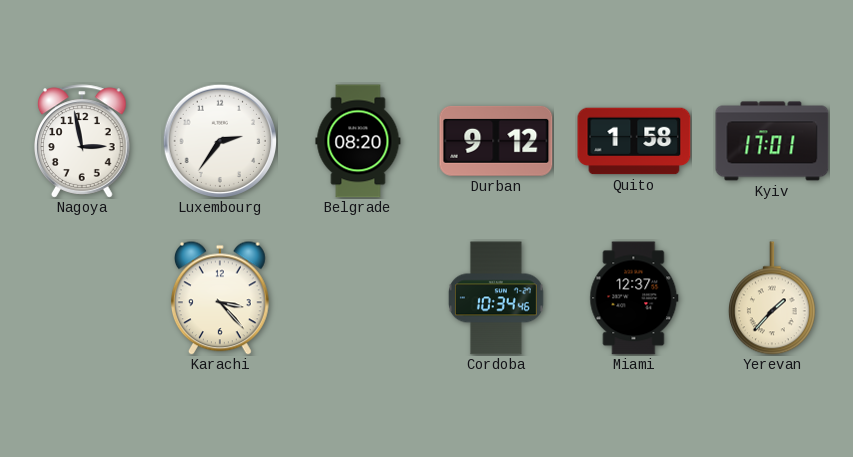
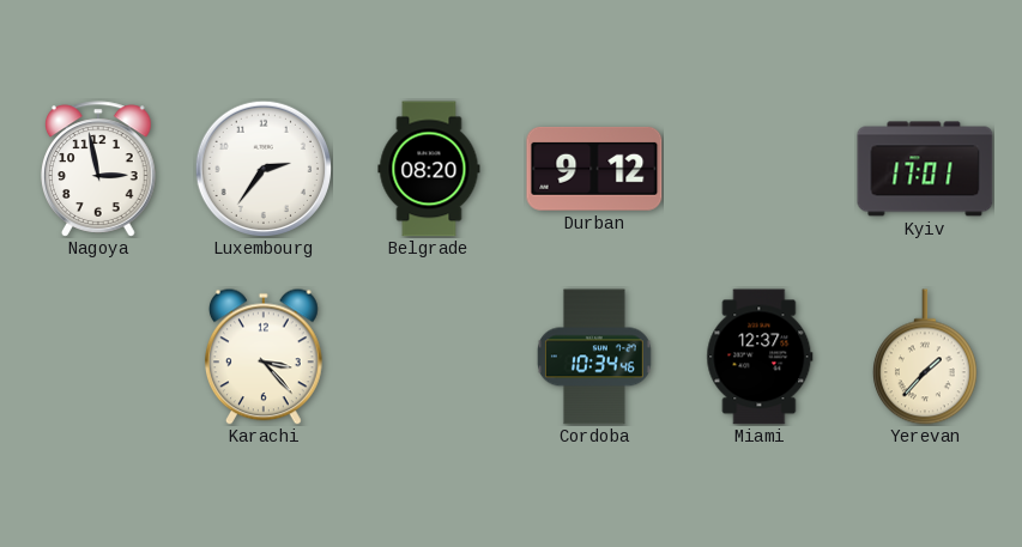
Quito: 1:58 -> none
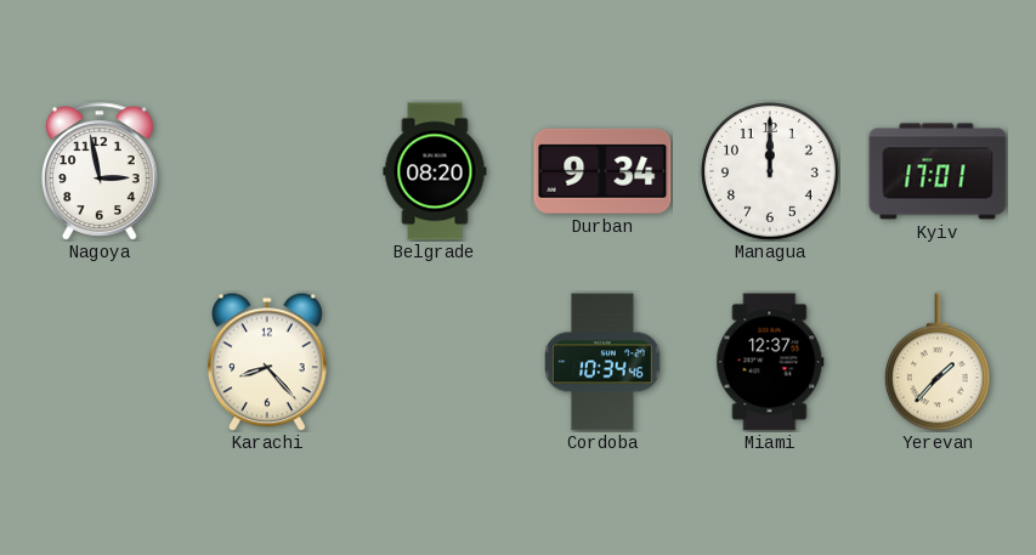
Luxembourg: 2:36 -> none
Durban: 9:12 -> 9:34
Managua: none -> 12:00
Karachi: 3:23 -> 8:23
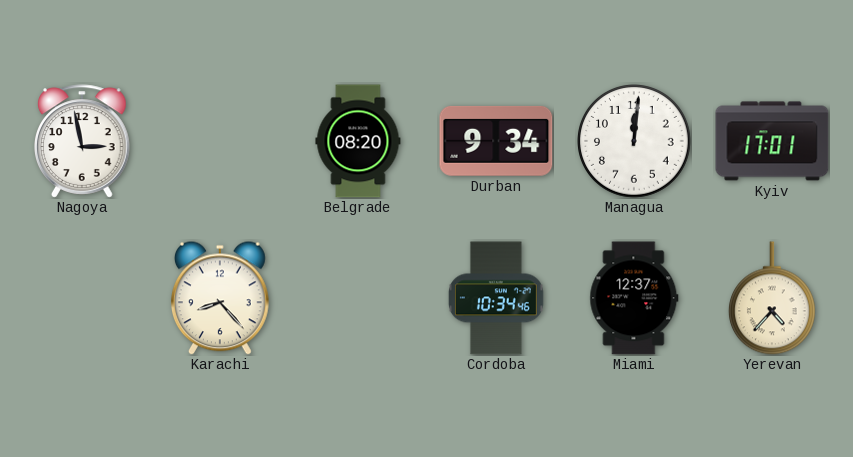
Managua: 12:00 -> 12:01
Yerevan: 1:37 -> 4:37
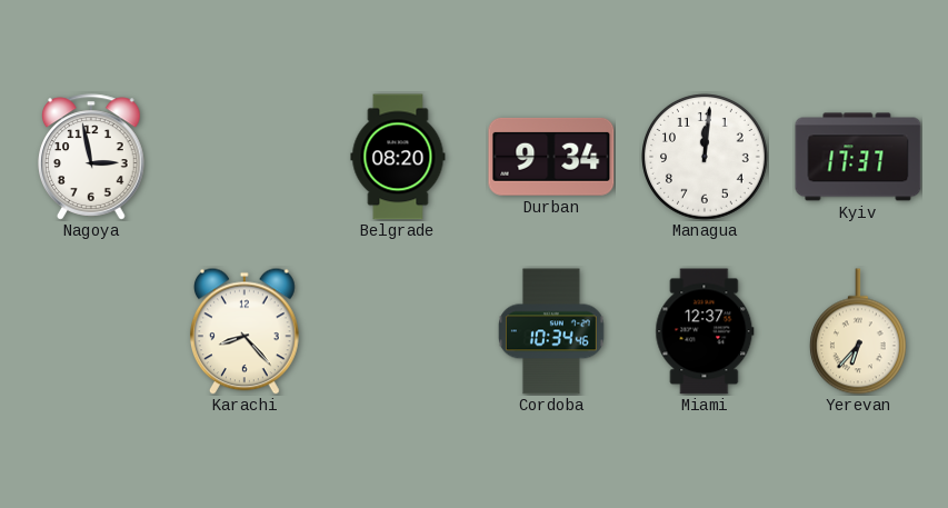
Kyiv: 17:01 -> 17:37
Yerevan: 4:37 -> 6:37
